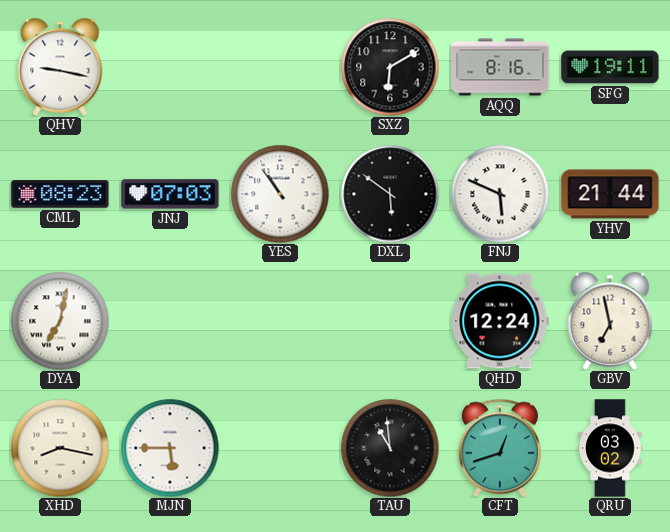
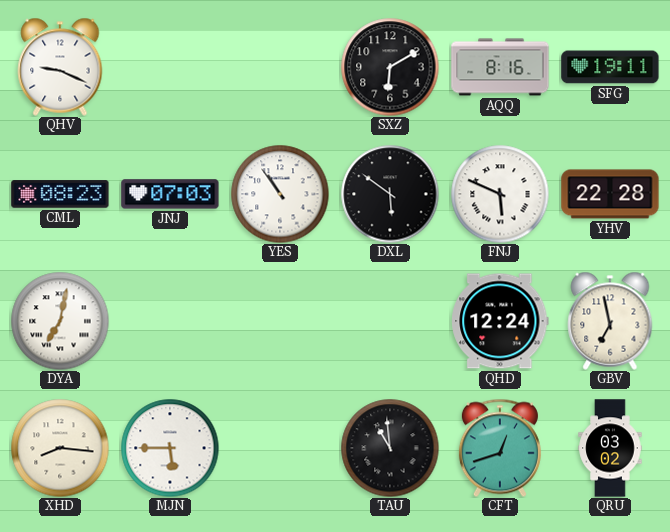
QHV: 9:17 -> 9:19
YHV: 21:44 -> 22:28
XHD: 8:17 -> 8:16
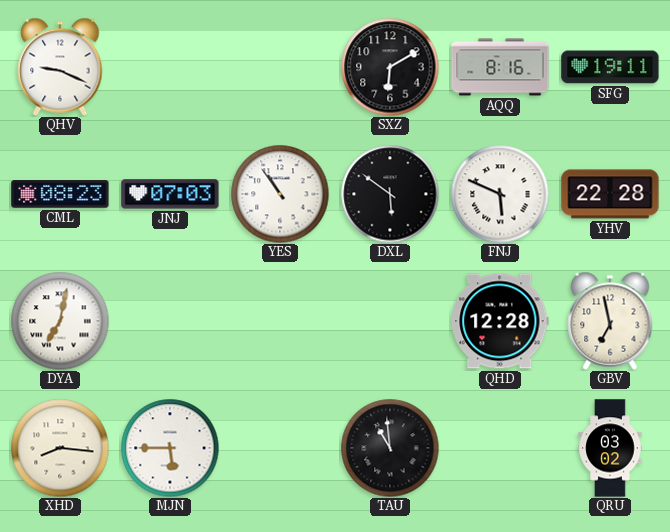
QHD: 12:24 -> 12:28
CFT: 12:42 -> none
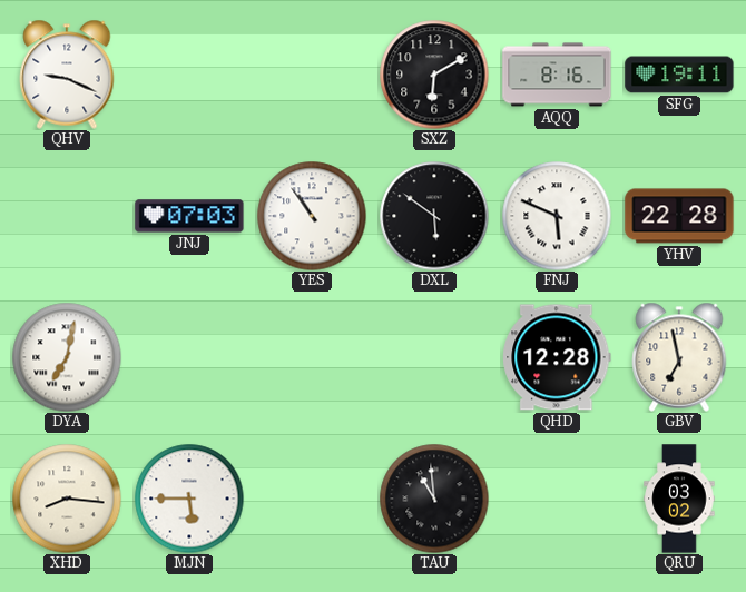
CML: 08:23 -> none
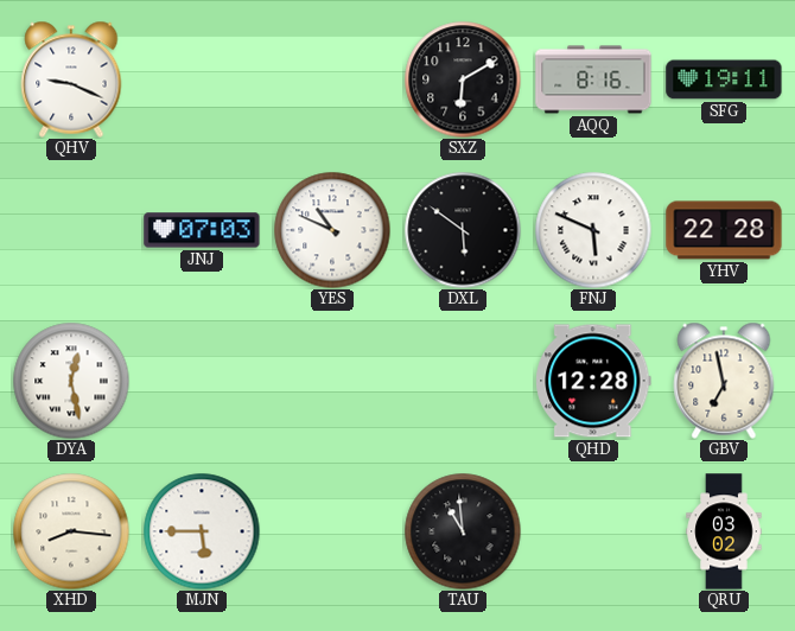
YES: 10:54 -> 10:49
DYA: 7:02 -> 12:28
